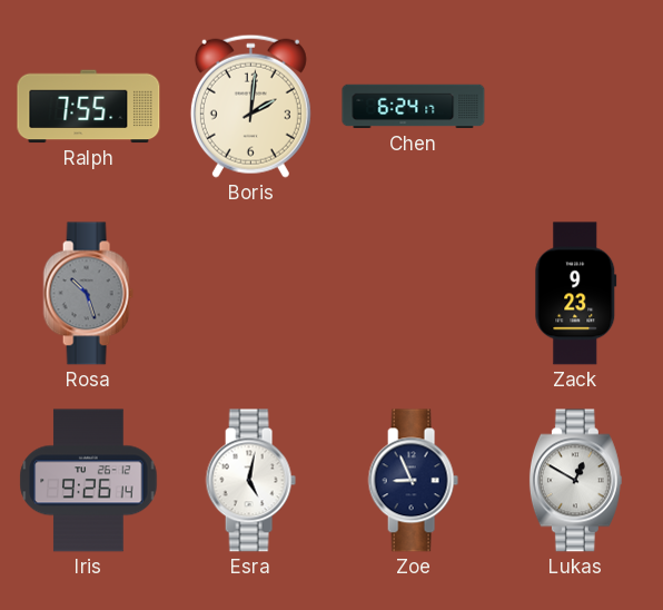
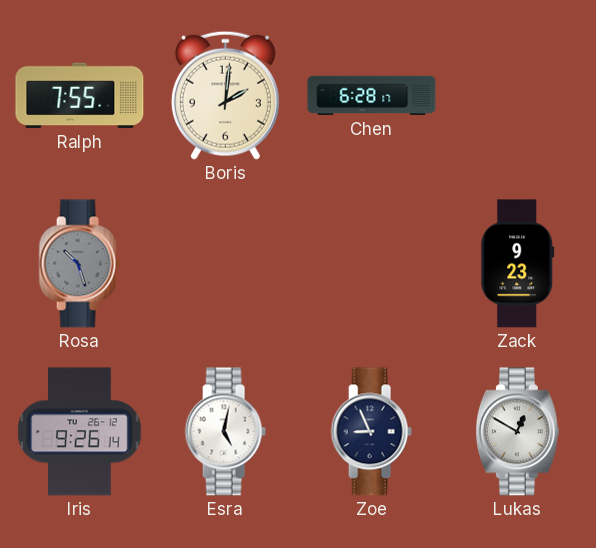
Chen: 6:24 -> 6:28
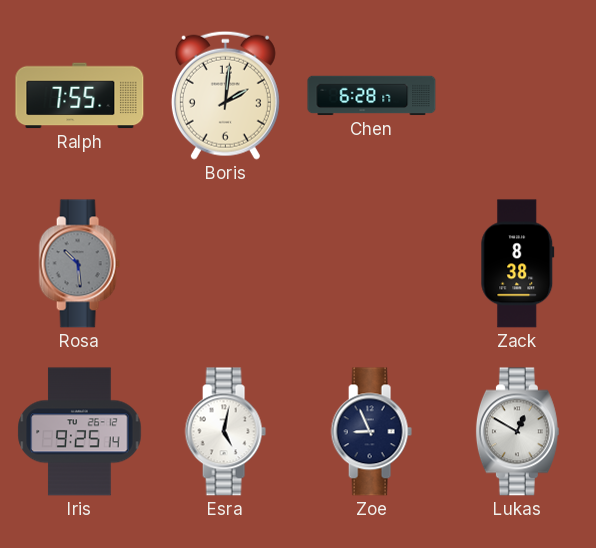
Rosa: 10:27 -> 10:29
Zack: 9:23 -> 8:38
Iris: 9:26 -> 9:25
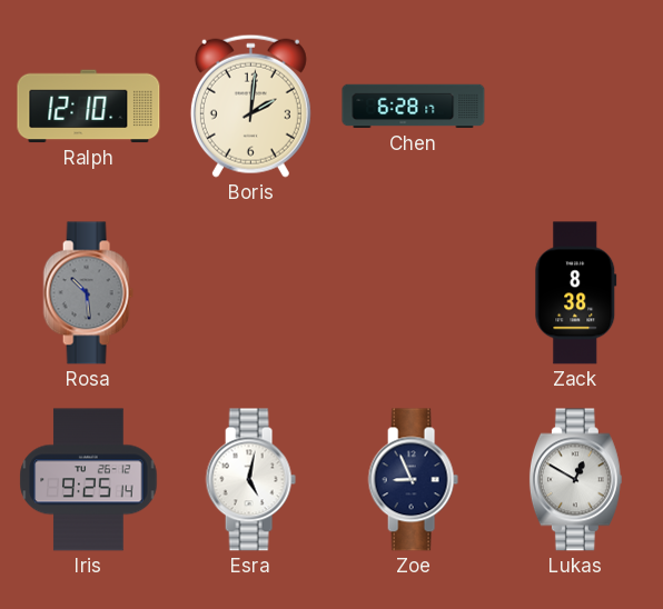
Ralph: 7:55 -> 12:10
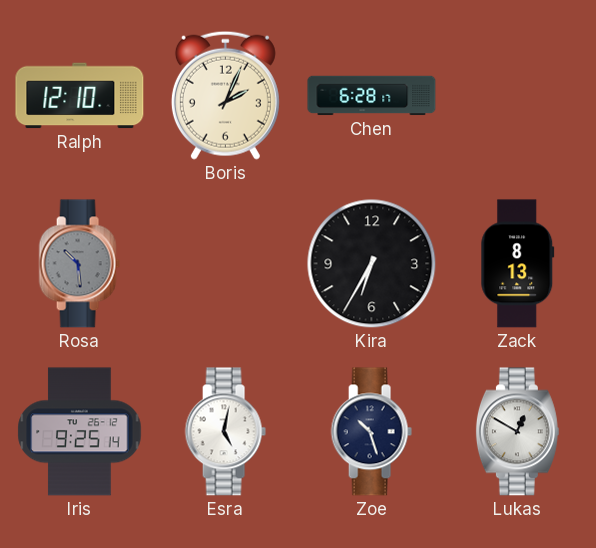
Boris: 2:01 -> 2:04
Kira: none -> 6:35
Zack: 8:38 -> 8:13
Zoe: 8:56 -> 10:27
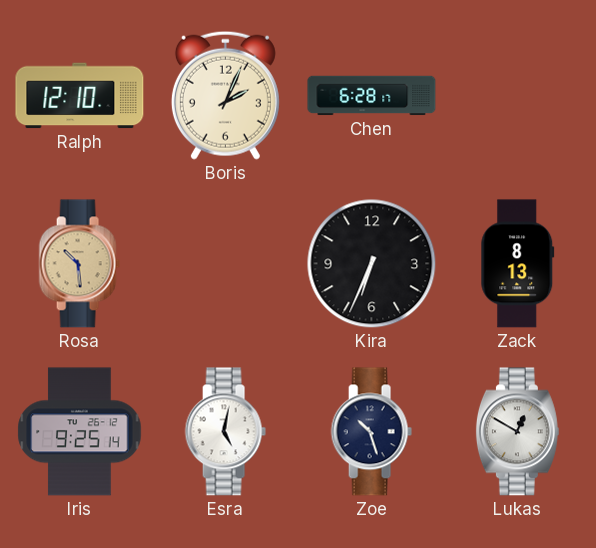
Rosa dial: grey -> champagne
Kira: 6:35 -> 6:34
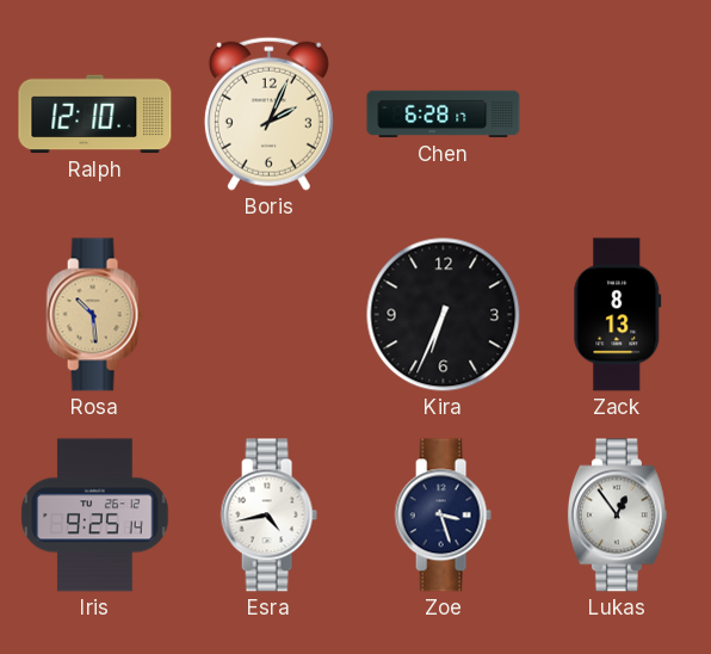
Esra: 5:02 -> 4:43
Zoe: 10:27 -> 3:27
Lukas: 12:50 -> 12:54
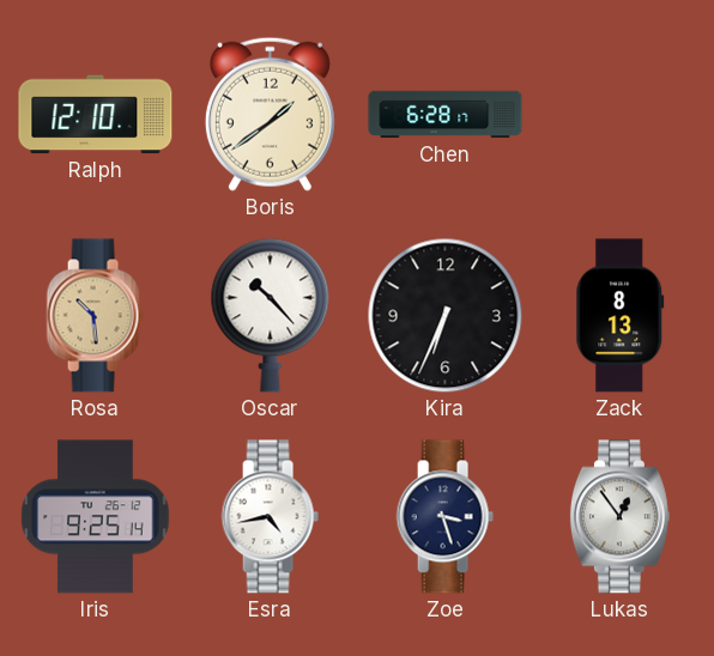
Boris: 2:04 -> 1:39
Oscar: none -> 10:23
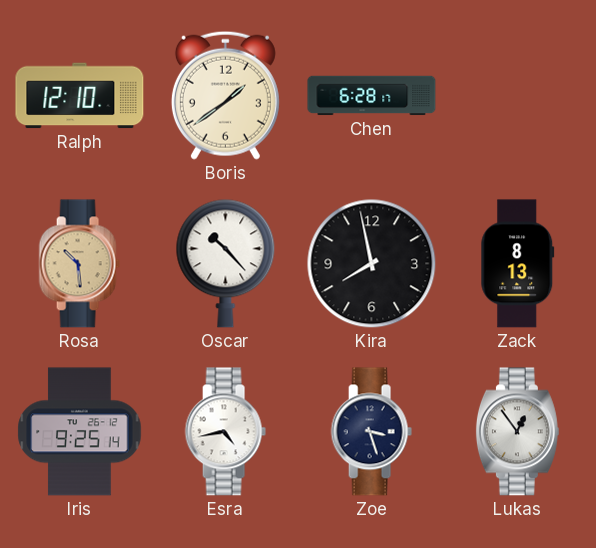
Kira: 6:34 -> 7:58
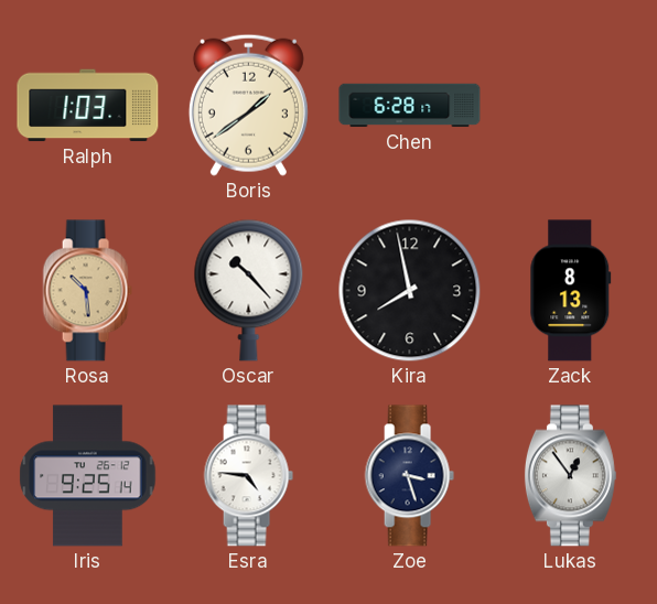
Ralph: 12:10 -> 1:03
Esra: 4:43 -> 4:46
